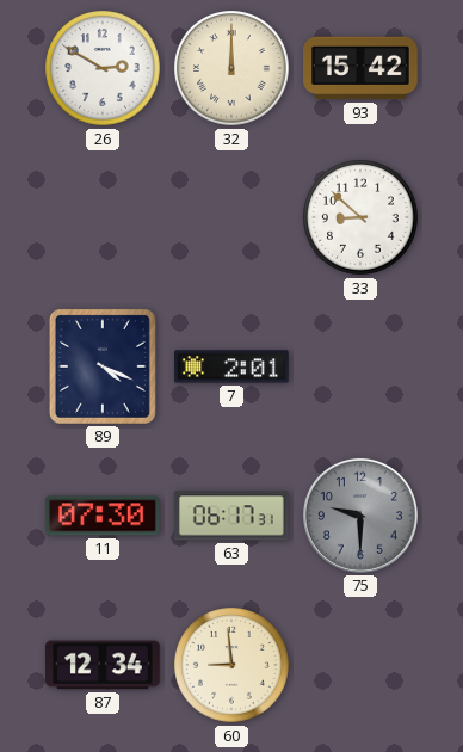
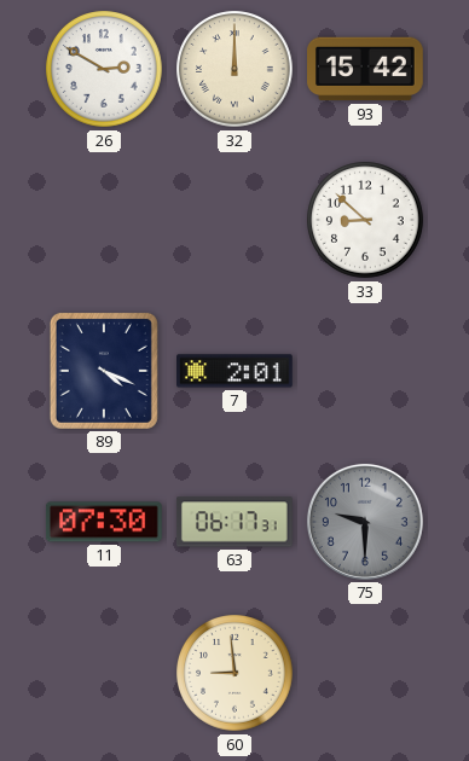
87: 12:34 -> none
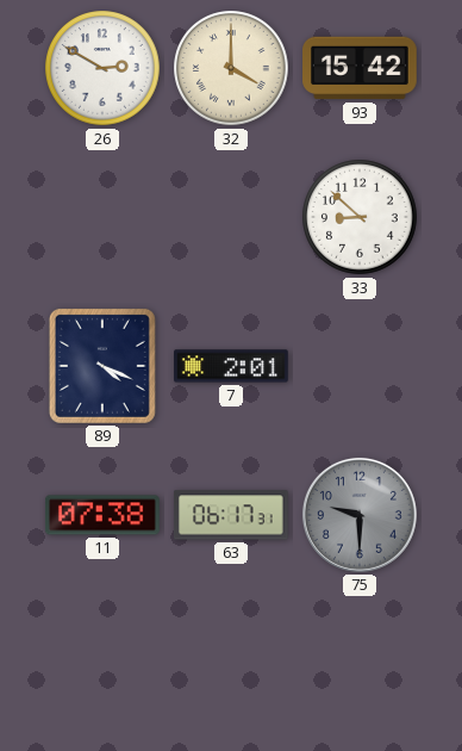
32: 12:00 -> 4:00
11: 07:30 -> 07:38
60: 8:59 -> none
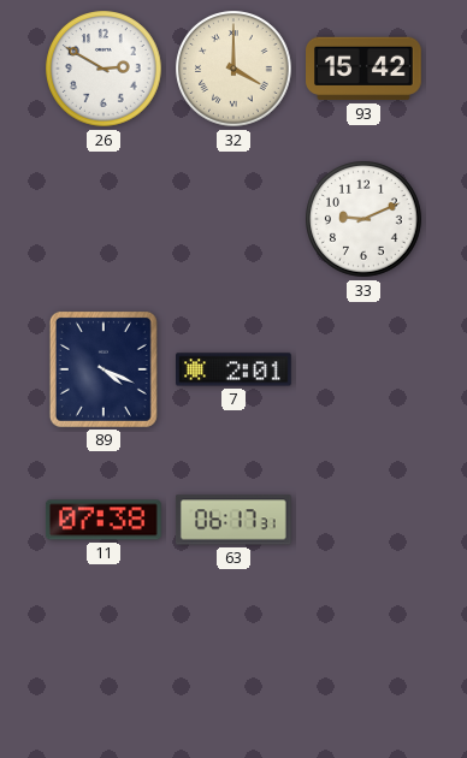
33: 8:52 -> 9:11
75: 9:30 -> none
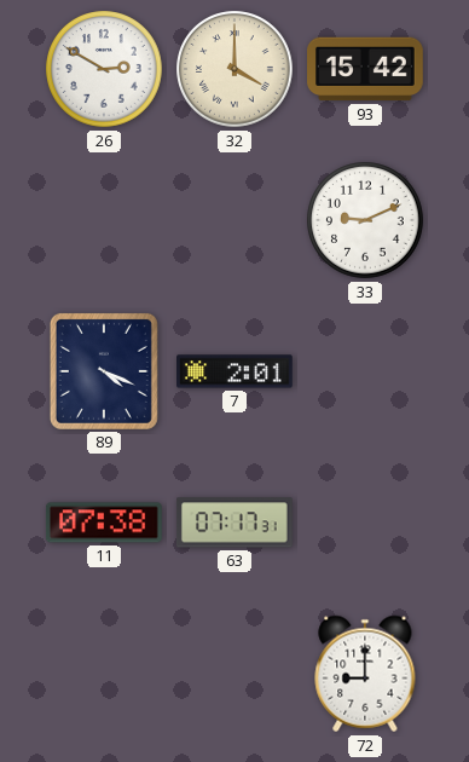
63: 06:17 -> 07:17
72: none -> 9:00
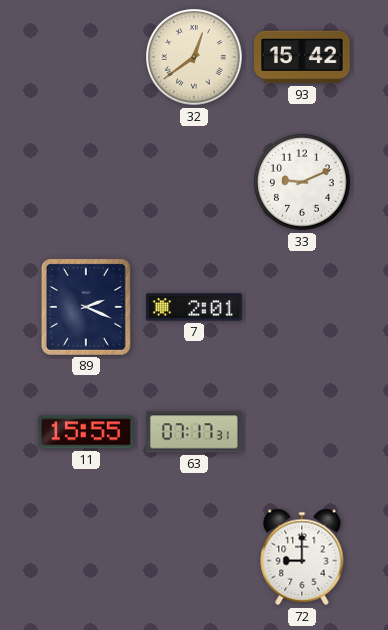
26: 2:50 -> none
32: 4:00 -> 12:39
89: 4:19 -> 2:19
11: 07:38 -> 15:55
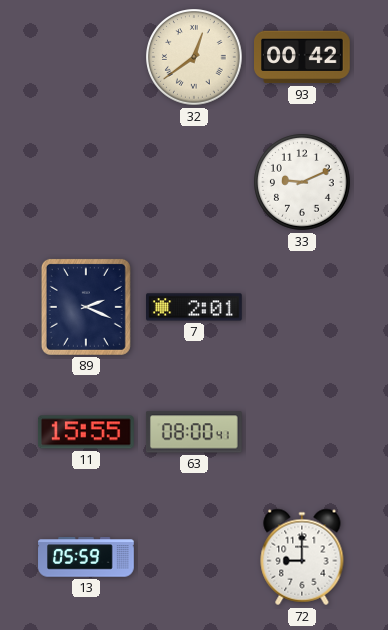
93: 15:42 -> 00:42
63: 07:17 -> 08:00
13: none -> 05:59
